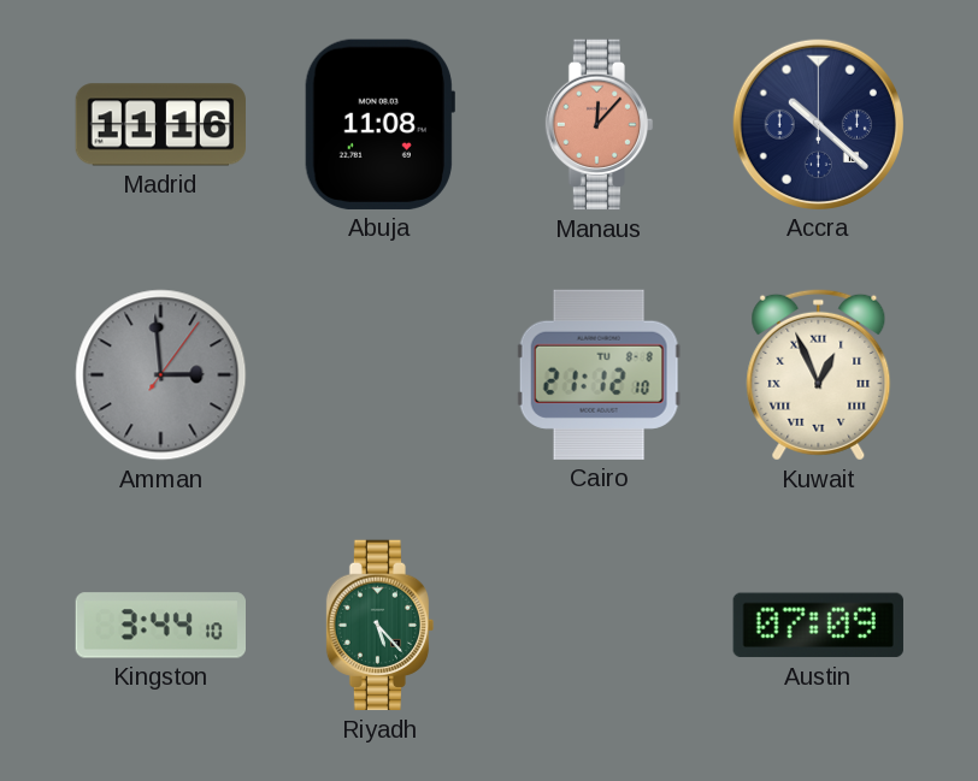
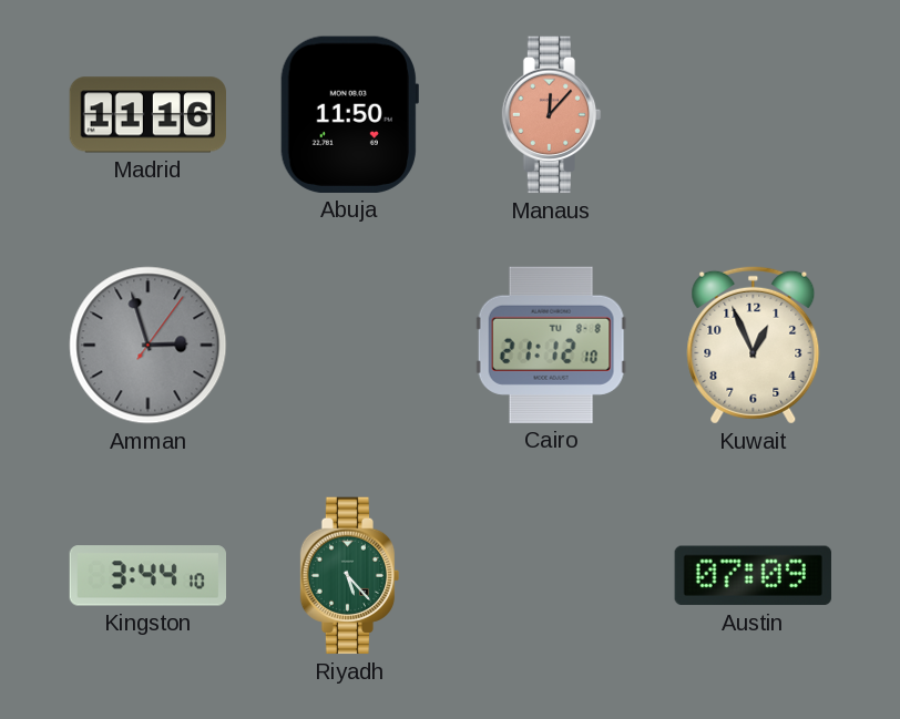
Abuja: 11:08 -> 11:50
Accra: 10:22 -> none
Amman: 2:59 -> 2:57
Kuwait numerals: Roman -> Arabic
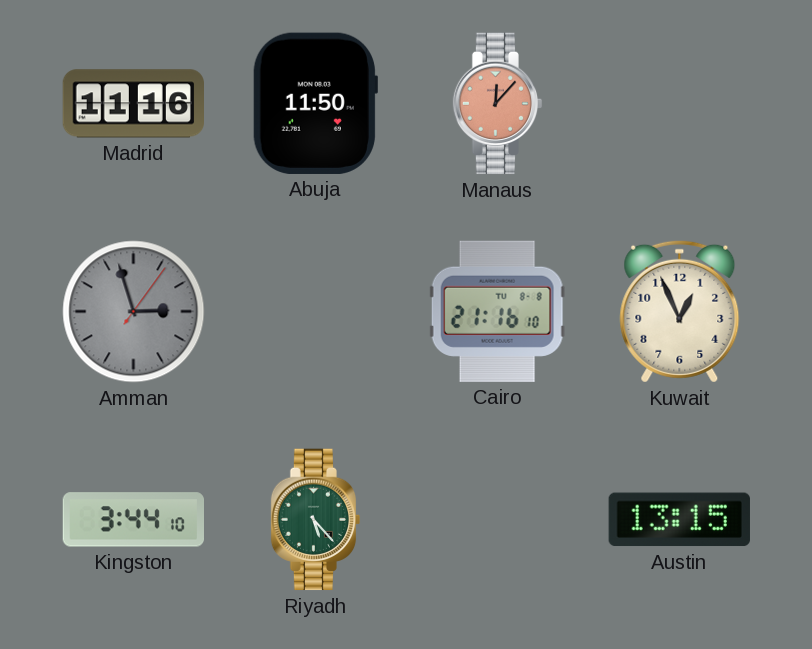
Cairo: 21:12 -> 21:16
Austin: 07:09 -> 13:15
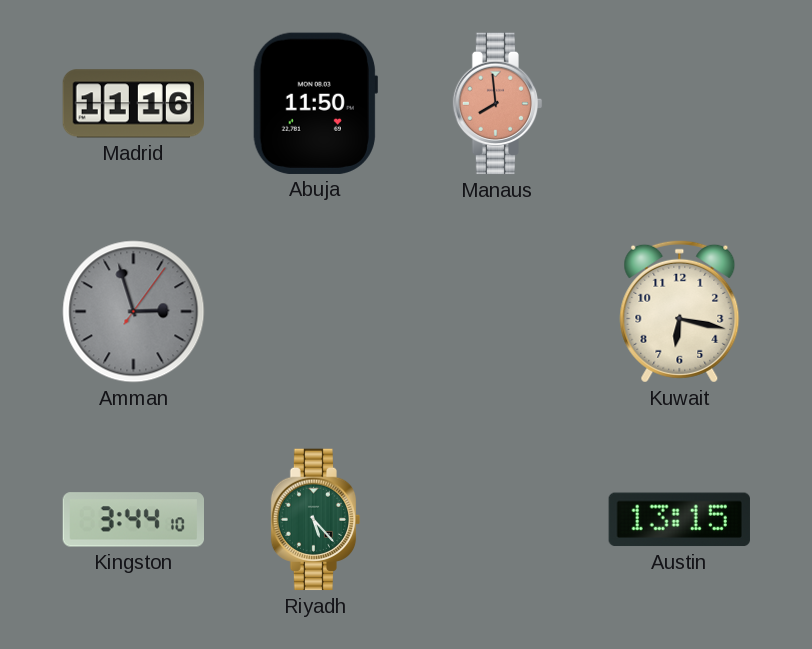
Manaus: 12:07 -> 7:59
Cairo: 21:16 -> none
Kuwait: 12:56 -> 6:17
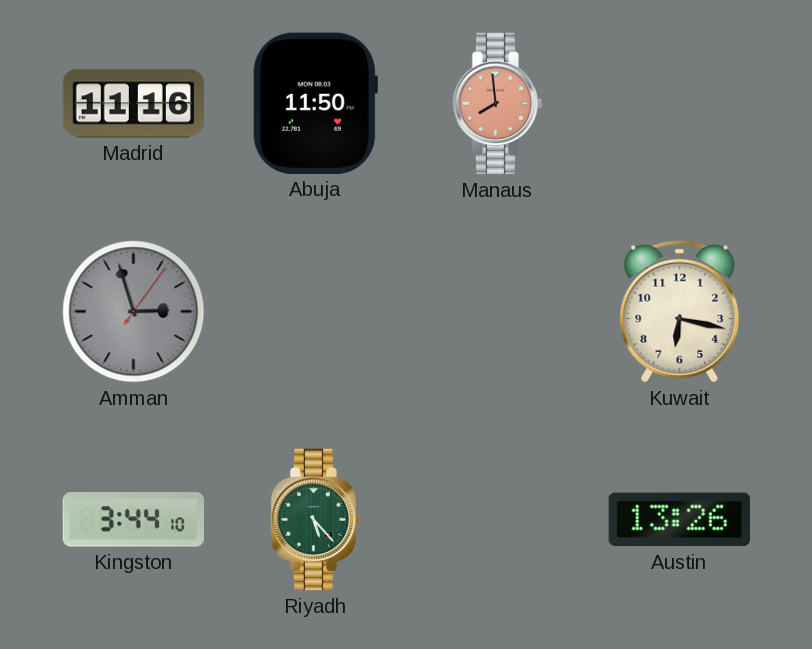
Austin: 13:15 -> 13:26
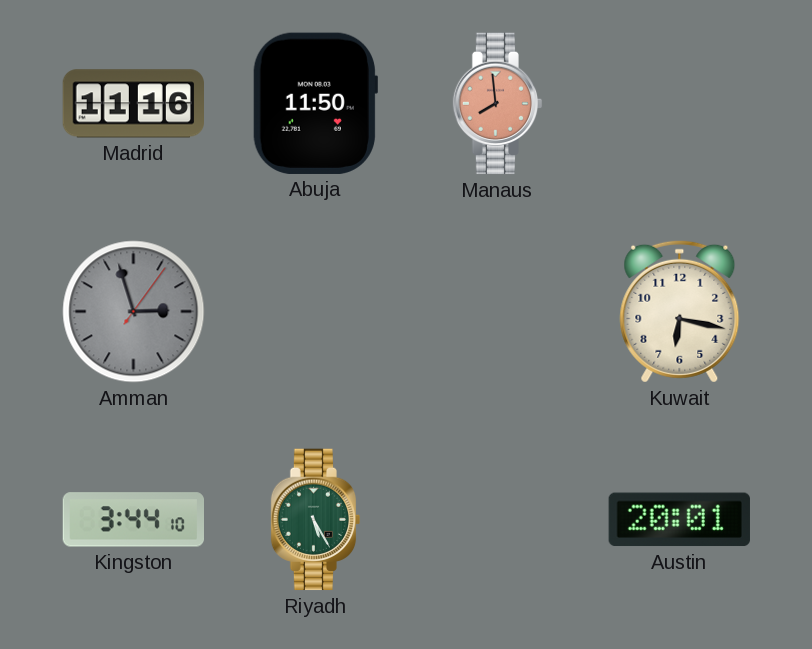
Riyadh: 5:23 -> 5:25
Austin: 13:26 -> 20:01
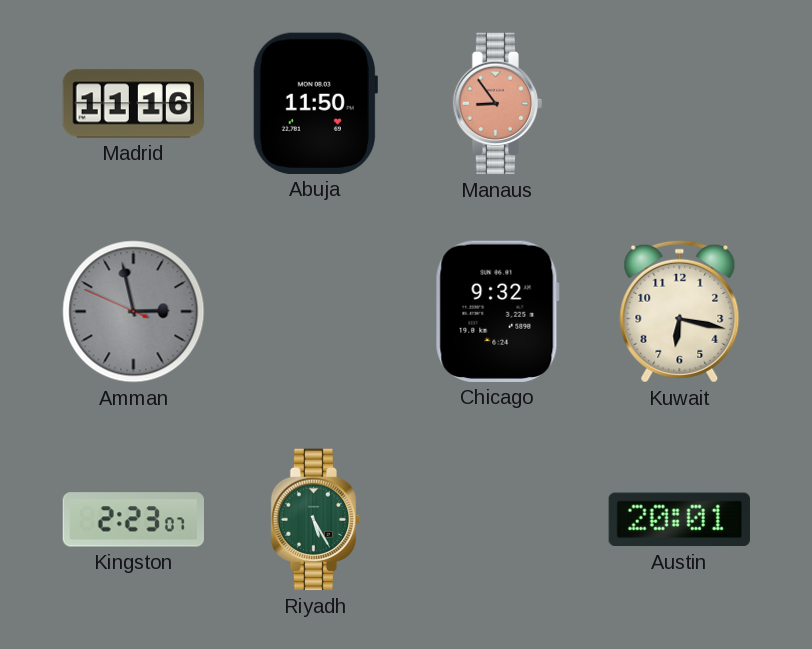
Manaus: 7:59 -> 8:54
Amman: 2:57:06 -> 2:57:49
Chicago: none -> 9:32
Kingston: 3:44 -> 2:23
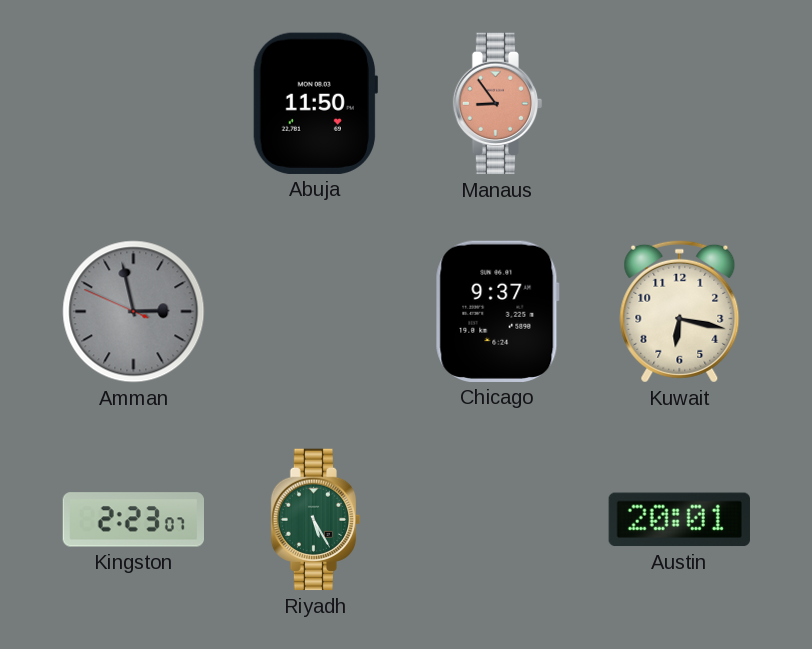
Madrid: 11:16 -> none
Chicago: 9:32 -> 9:37
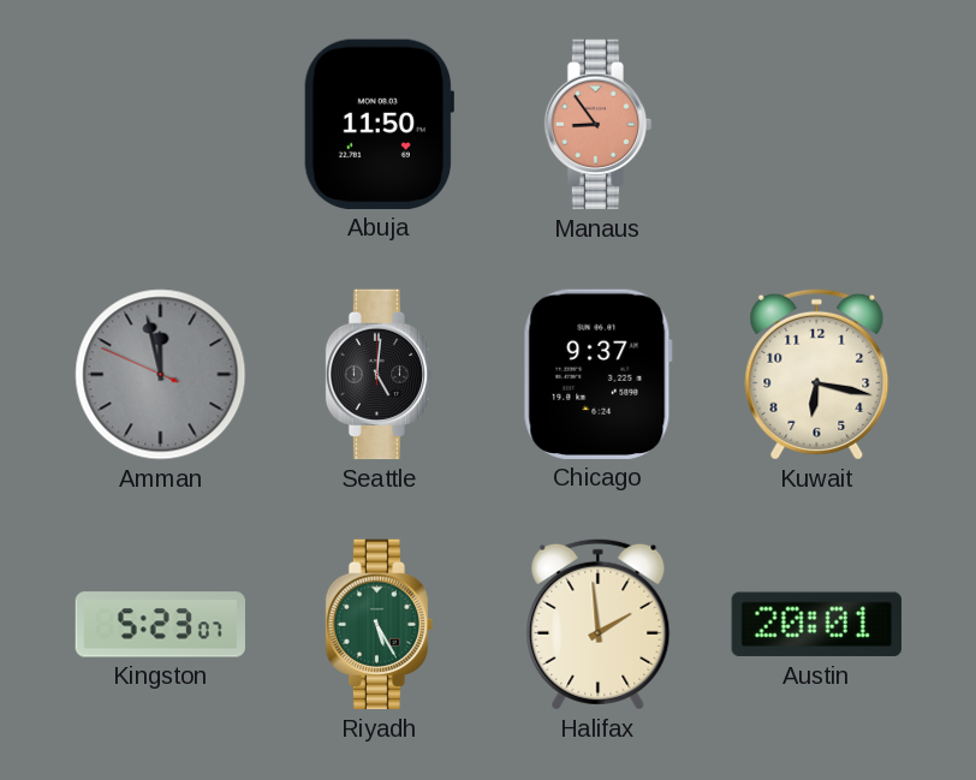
Amman: 2:57 -> 11:57
Seattle: none -> 5:01
Kingston: 2:23 -> 5:23
Halifax: none -> 1:59
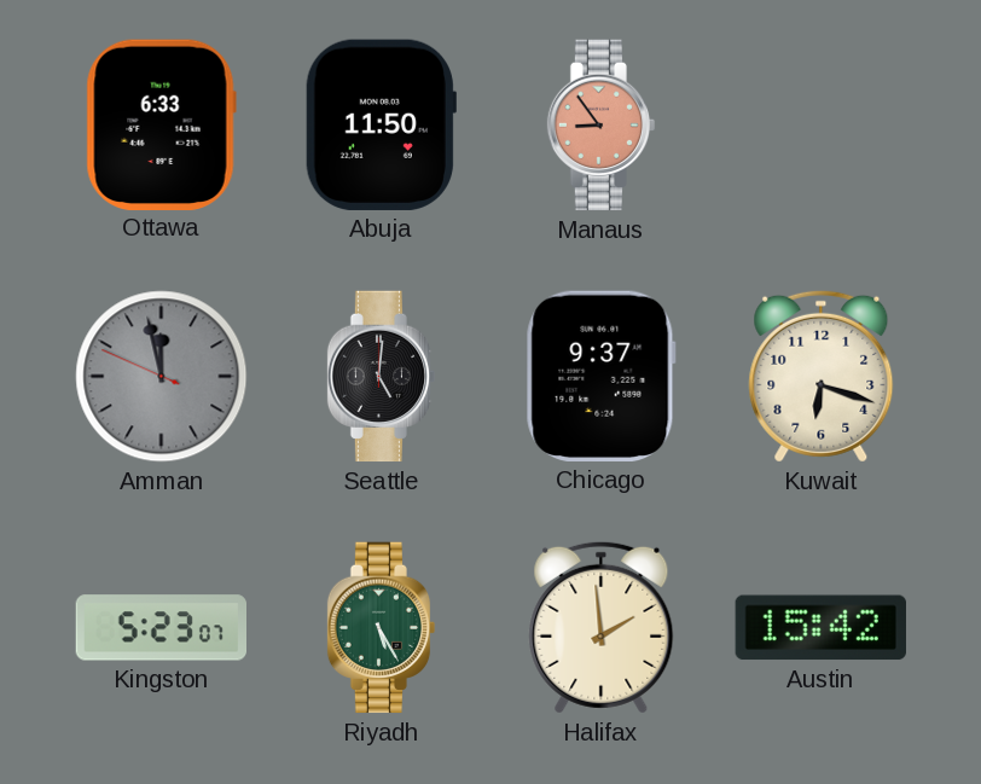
Ottawa: none -> 6:33
Kuwait: 6:17 -> 6:18
Austin: 20:01 -> 15:42
